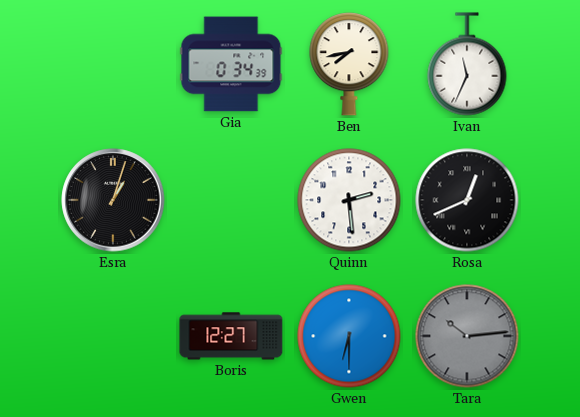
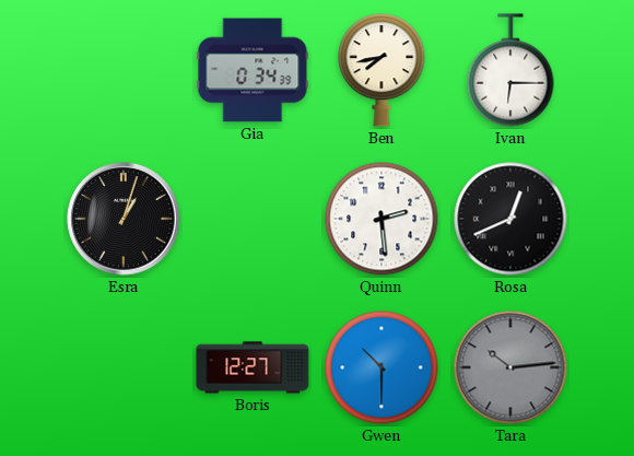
Ivan: 11:34 -> 6:15
Gwen: 6:30 -> 10:30
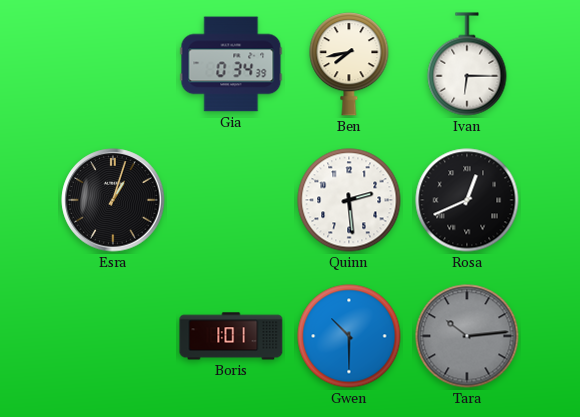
Boris: 12:27 -> 1:01
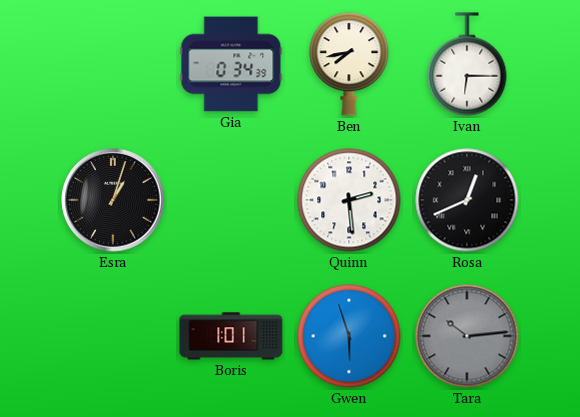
Gwen: 10:30 -> 5:57
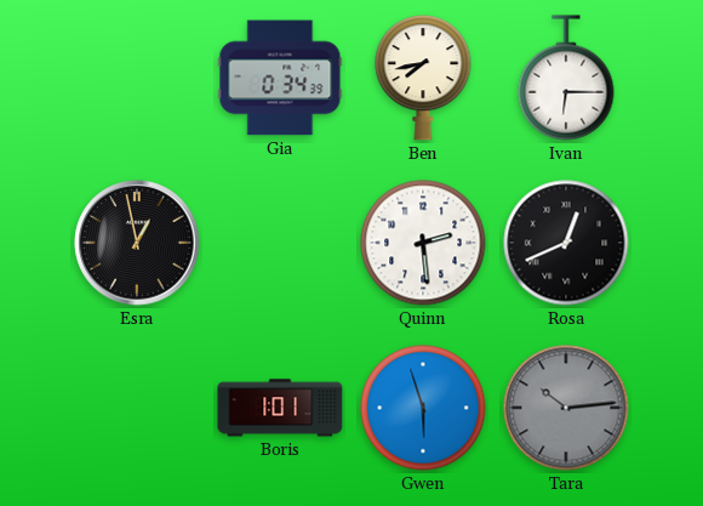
Esra: 1:03 -> 12:58
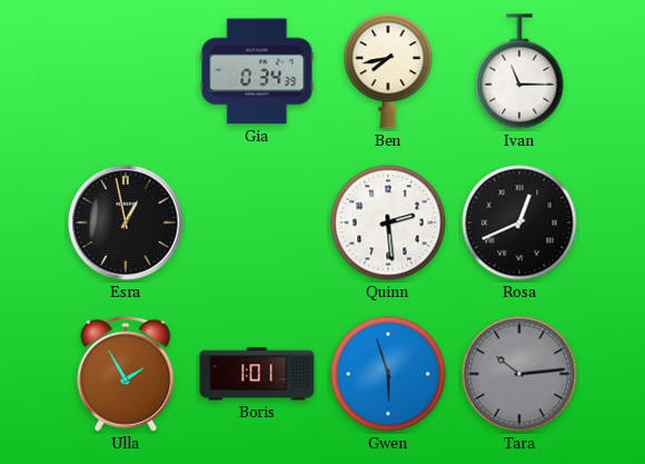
Ivan: 6:15 -> 11:15
Ulla: none -> 1:55
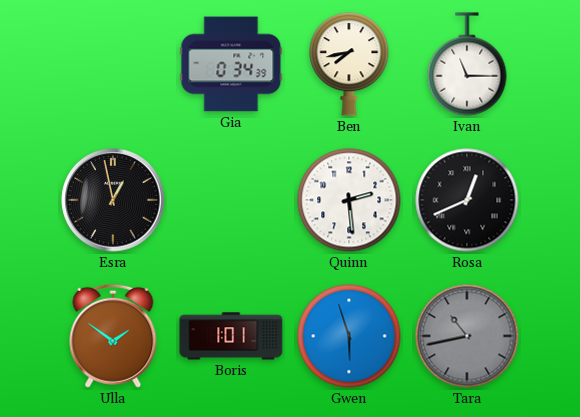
Ulla: 1:55 -> 1:51
Tara: 10:14 -> 10:43
